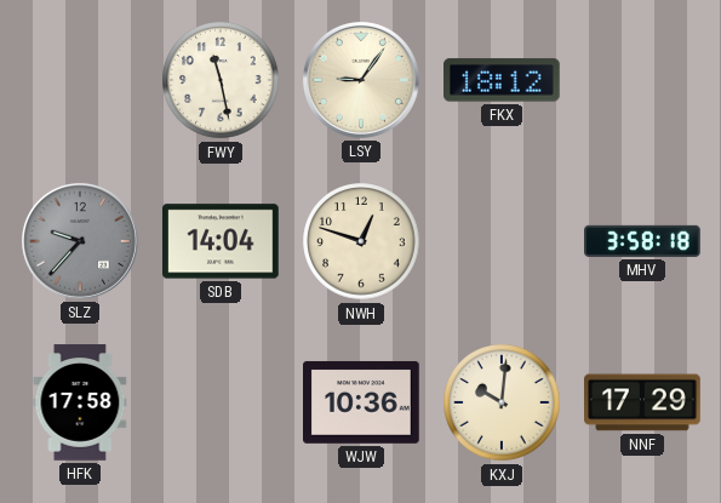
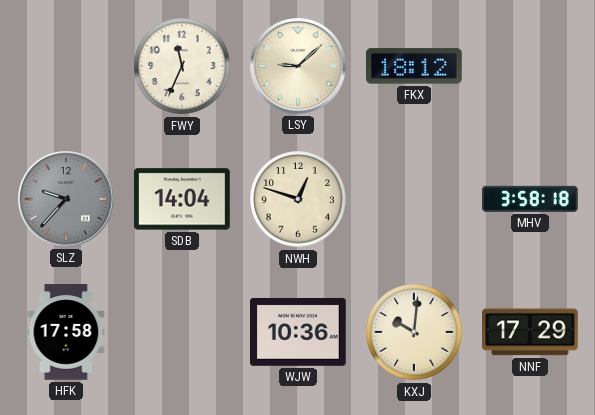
FWY: 11:28 -> 11:34
LSY: 9:06 -> 9:08
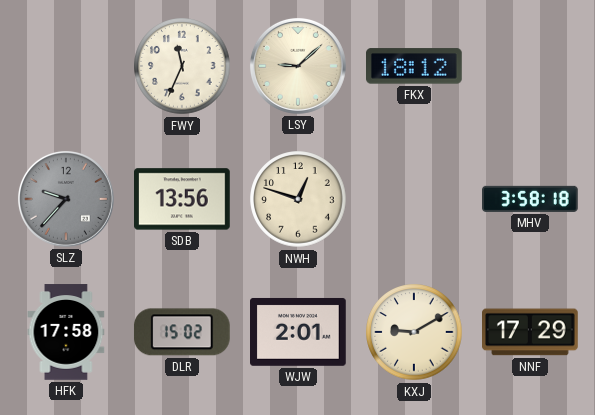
SDB: 14:04 -> 13:56
DLR: none -> 15:02
WJW: 10:36 -> 2:01
KXJ: 10:01 -> 9:10
